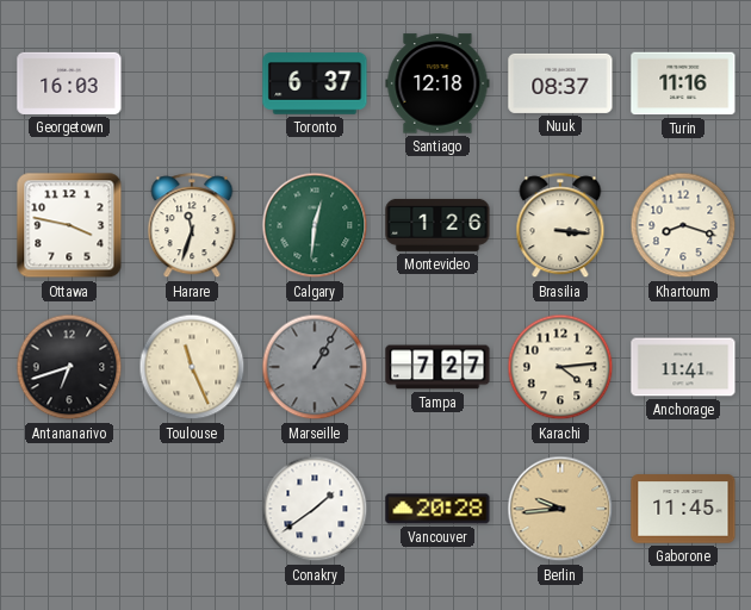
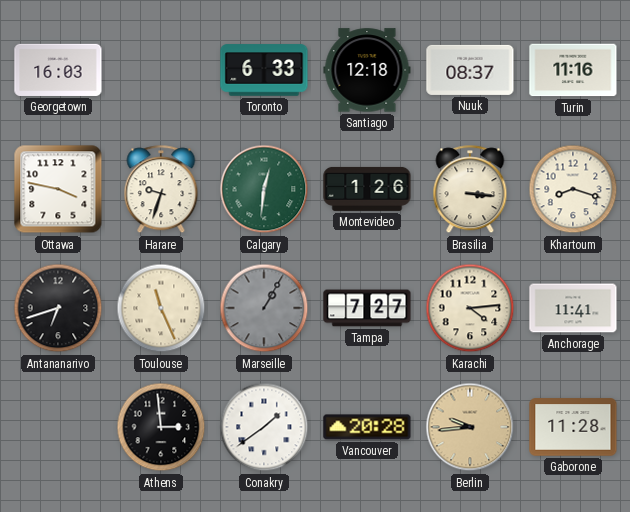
Toronto: 6:37 -> 6:33
Harare: 11:33 -> 9:33
Athens: none -> 2:59
Gaborone: 11:45 -> 11:28
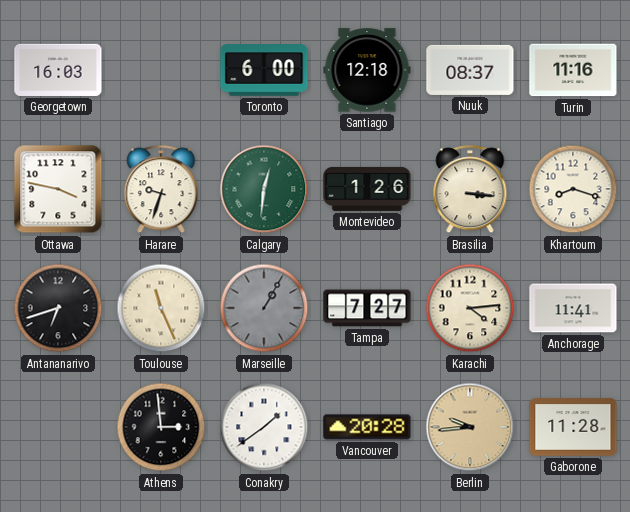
Toronto: 6:33 -> 6:00
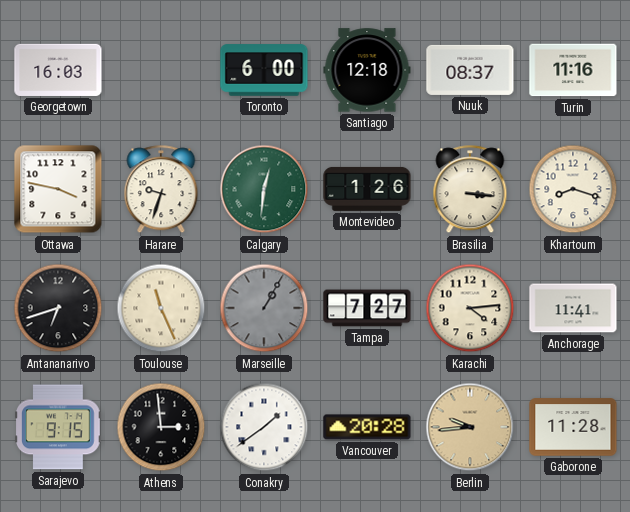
Sarajevo: none -> 9:15
